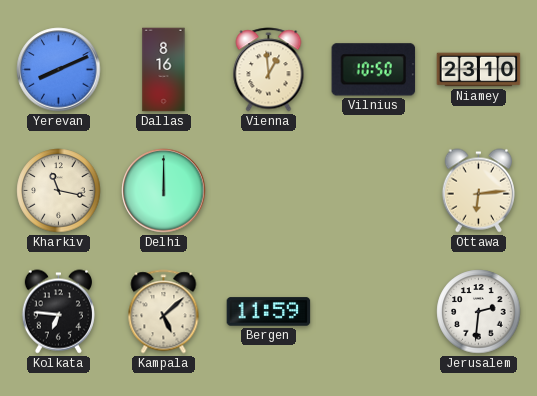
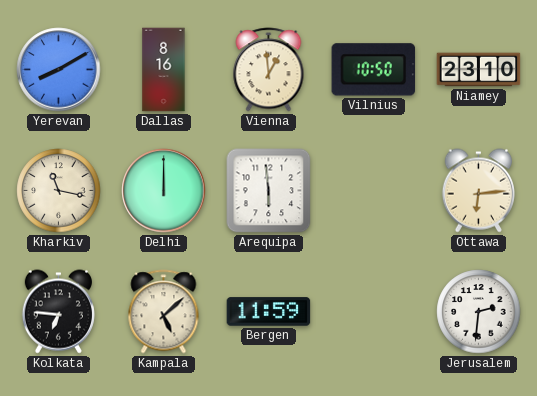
Yerevan: 8:11 -> 8:10
Arequipa: none -> 5:59
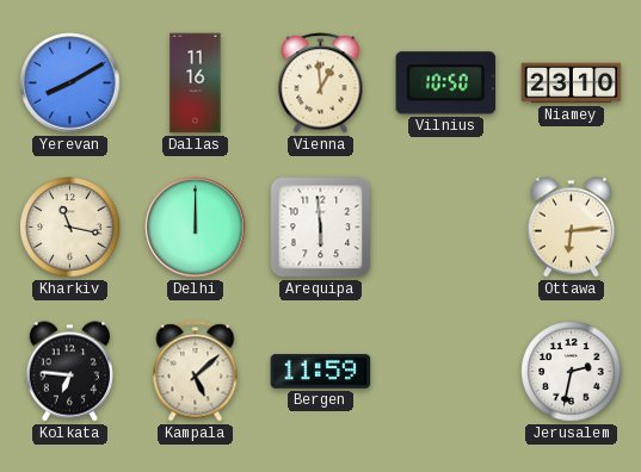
Dallas: 8:16 -> 11:16
Jerusalem: 2:31 -> 2:32
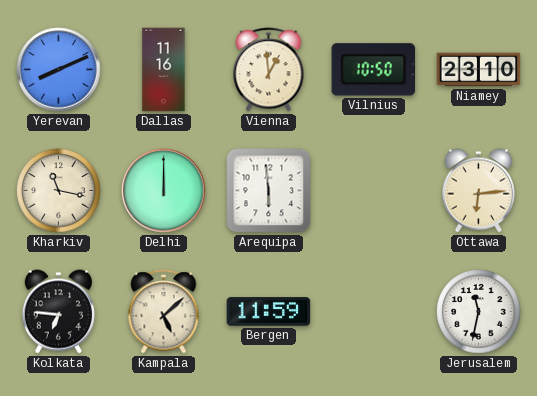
Yerevan: 8:10 -> 8:11
Jerusalem: 2:32 -> 11:32
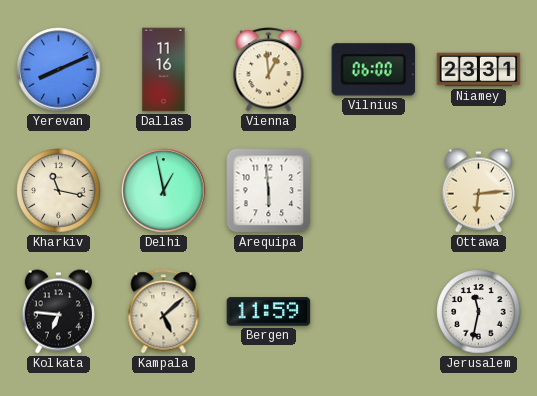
Vilnius: 10:50 -> 06:00
Niamey: 23:10 -> 23:31
Delhi: 12:00 -> 12:58
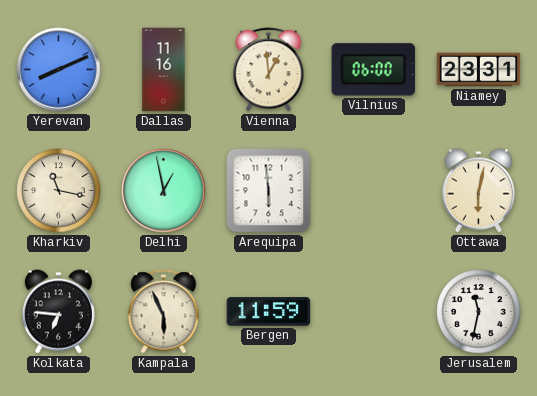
Ottawa: 6:14 -> 6:02
Kampala: 5:08 -> 5:56
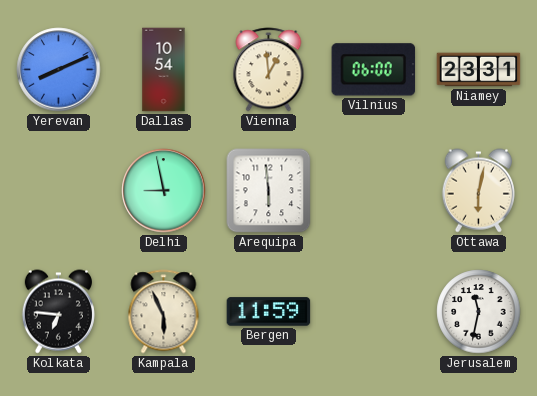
Dallas: 11:16 -> 10:54
Kharkiv: 11:17 -> none
Delhi: 12:58 -> 8:58
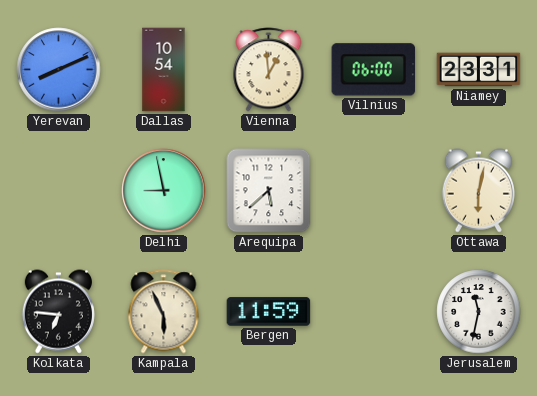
Arequipa: 5:59 -> 5:38
